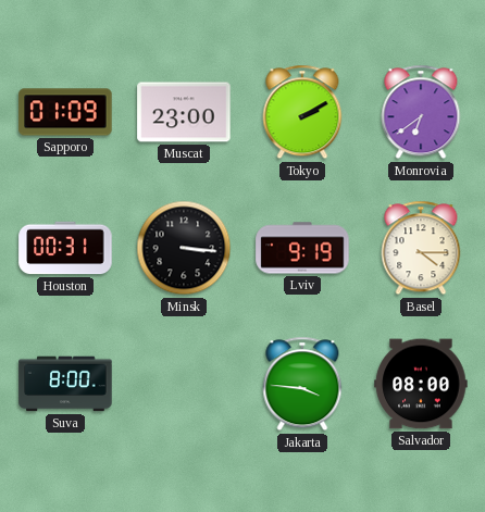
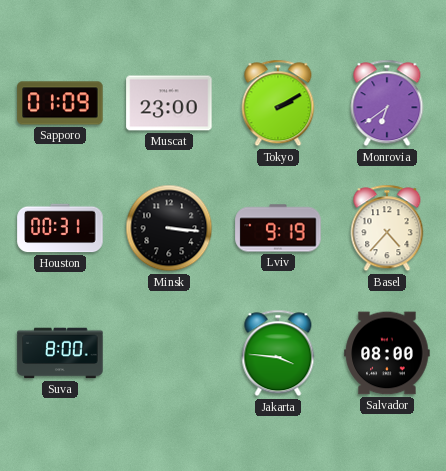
Basel: 4:15 -> 4:37
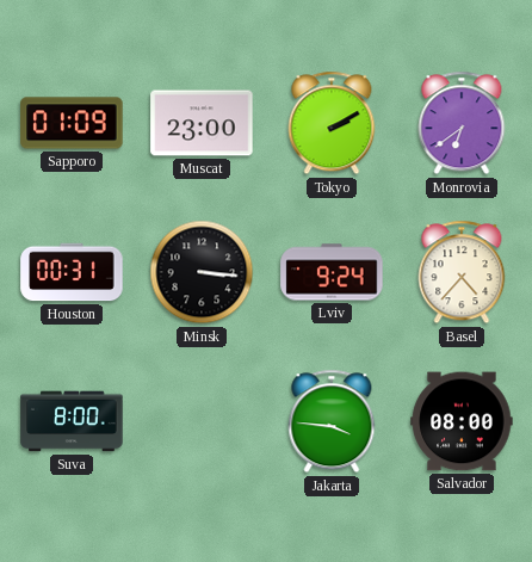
Lviv: 9:19 -> 9:24
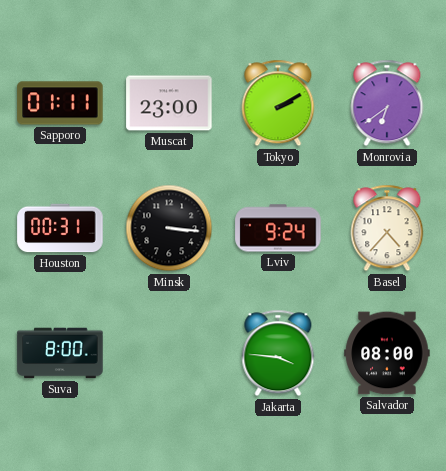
Sapporo: 01:09 -> 01:11
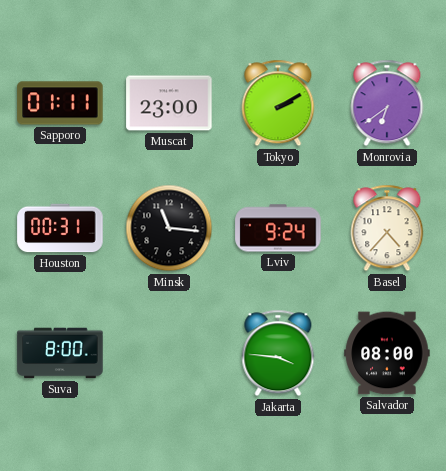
Minsk: 3:16 -> 11:16
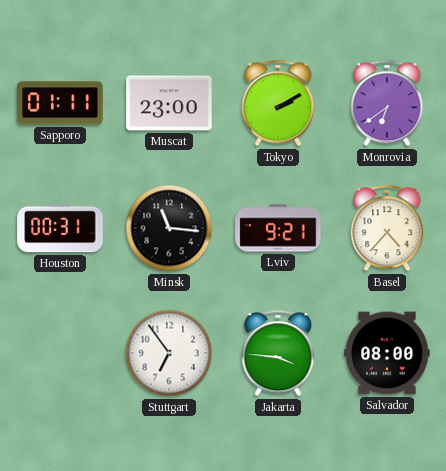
Lviv: 9:24 -> 9:21
Suva: 8:00 -> none
Stuttgart: none -> 6:54
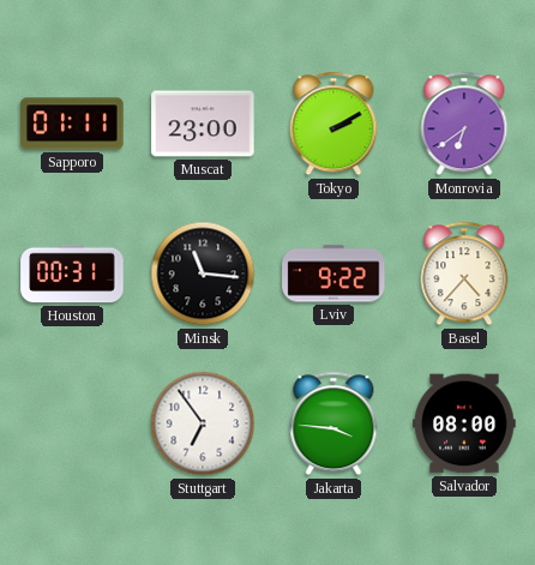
Lviv: 9:21 -> 9:22
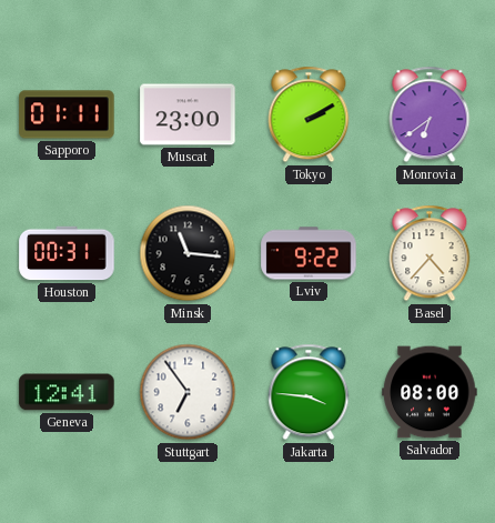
Geneva: none -> 12:41
